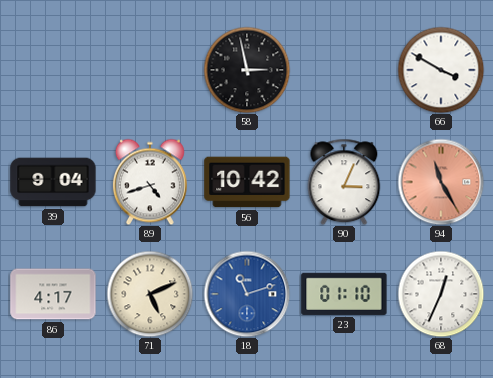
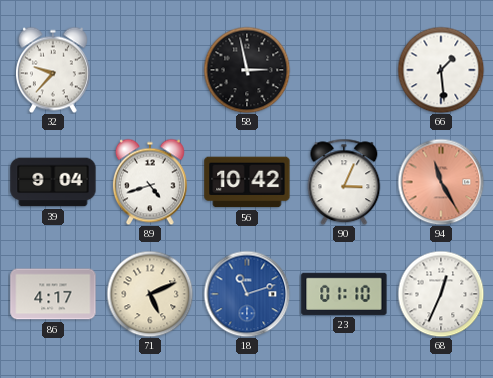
32: none -> 9:37
66: 3:50 -> 1:29
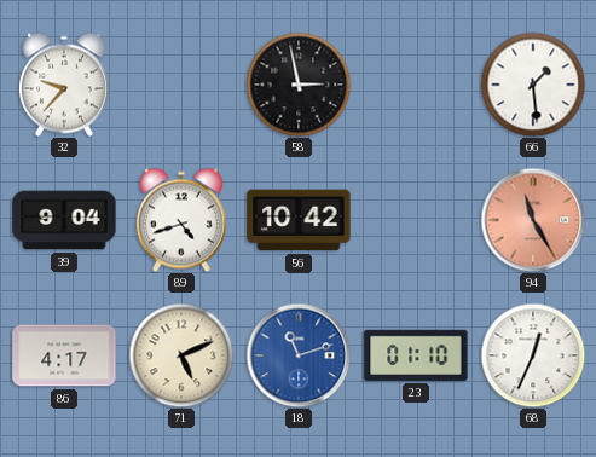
90: 3:04 -> none
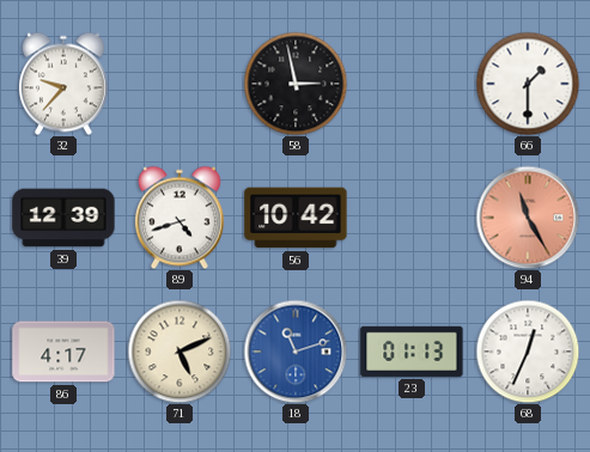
66: 1:29 -> 1:30
39: 9:04 -> 12:39
23: 01:10 -> 01:13
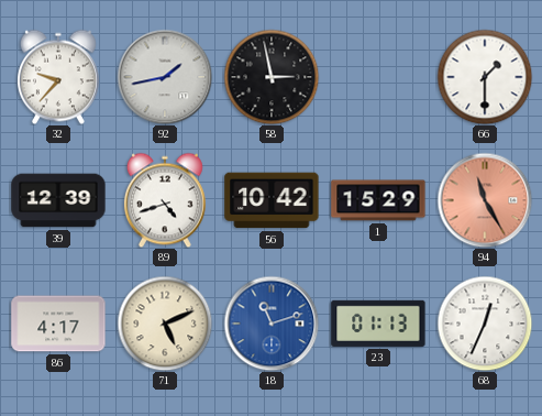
92: none -> 1:43
1: none -> 15:29
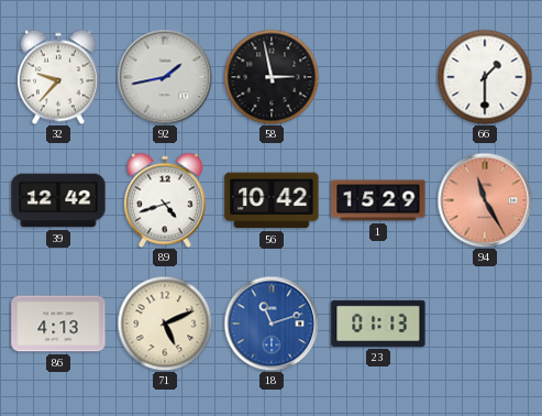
39: 12:39 -> 12:42
86: 4:17 -> 4:13
68: 12:34 -> none
